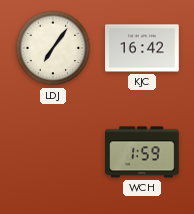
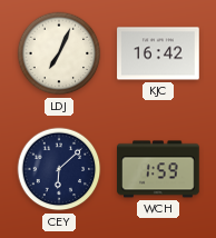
LDJ: 7:06 -> 7:04
CEY: none -> 6:08
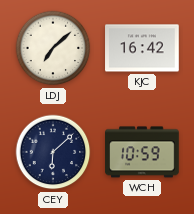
LDJ: 7:04 -> 7:08
WCH: 1:59 -> 10:59
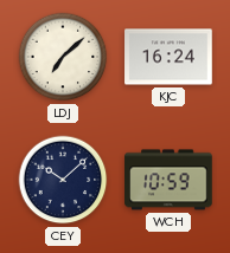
KJC: 16:42 -> 16:24
CEY: 6:08 -> 10:08
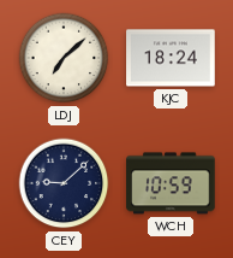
KJC: 16:24 -> 18:24
CEY: 10:08 -> 9:08
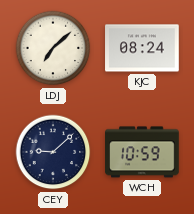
KJC: 18:24 -> 08:24
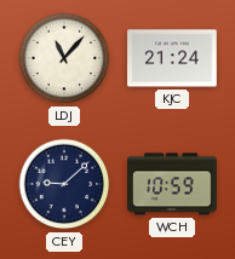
LDJ: 7:08 -> 11:07
KJC: 08:24 -> 21:24
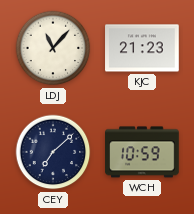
KJC: 21:24 -> 21:23
CEY: 9:08 -> 7:08
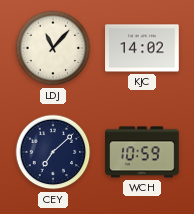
KJC: 21:23 -> 14:02
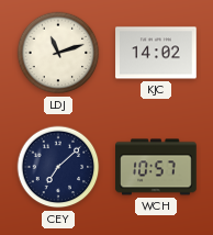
LDJ: 11:07 -> 11:12
WCH: 10:59 -> 10:57
